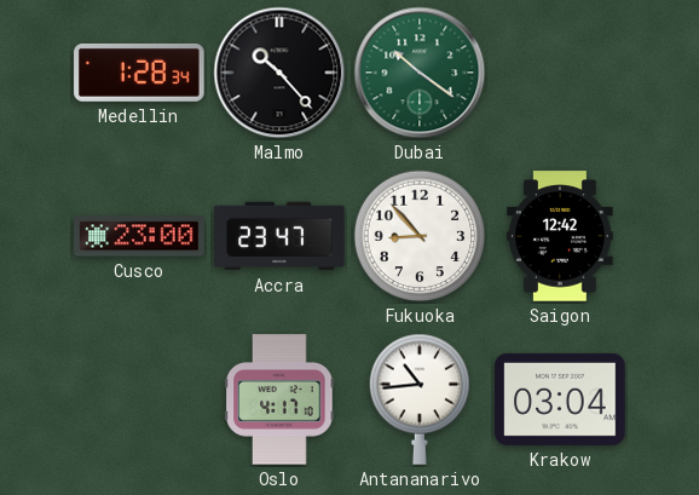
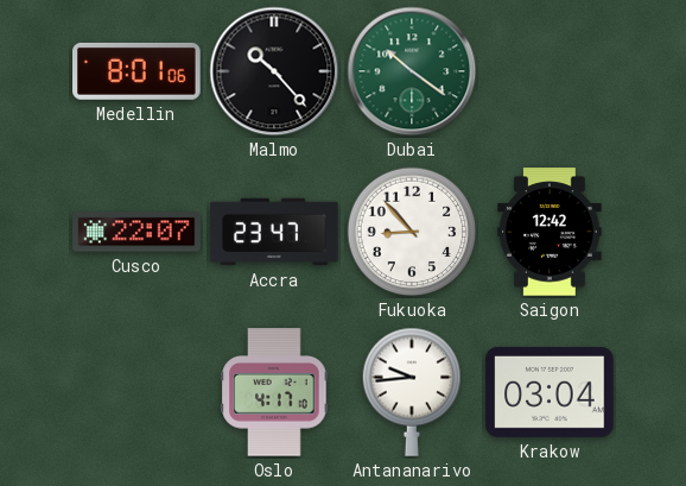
Medellin: 1:28 -> 8:01
Cusco: 23:00 -> 22:07
Antananarivo: 10:44 -> 9:44
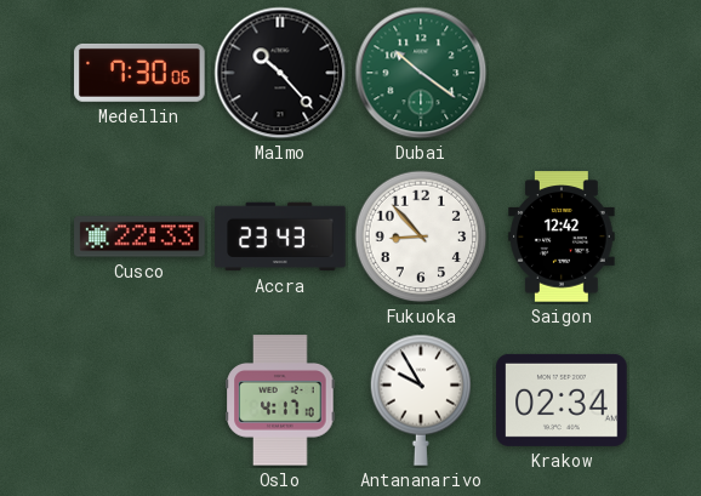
Medellin: 8:01 -> 7:30
Cusco: 22:07 -> 22:33
Accra: 23:47 -> 23:43
Antananarivo: 9:44 -> 9:55
Krakow: 03:04 -> 02:34
